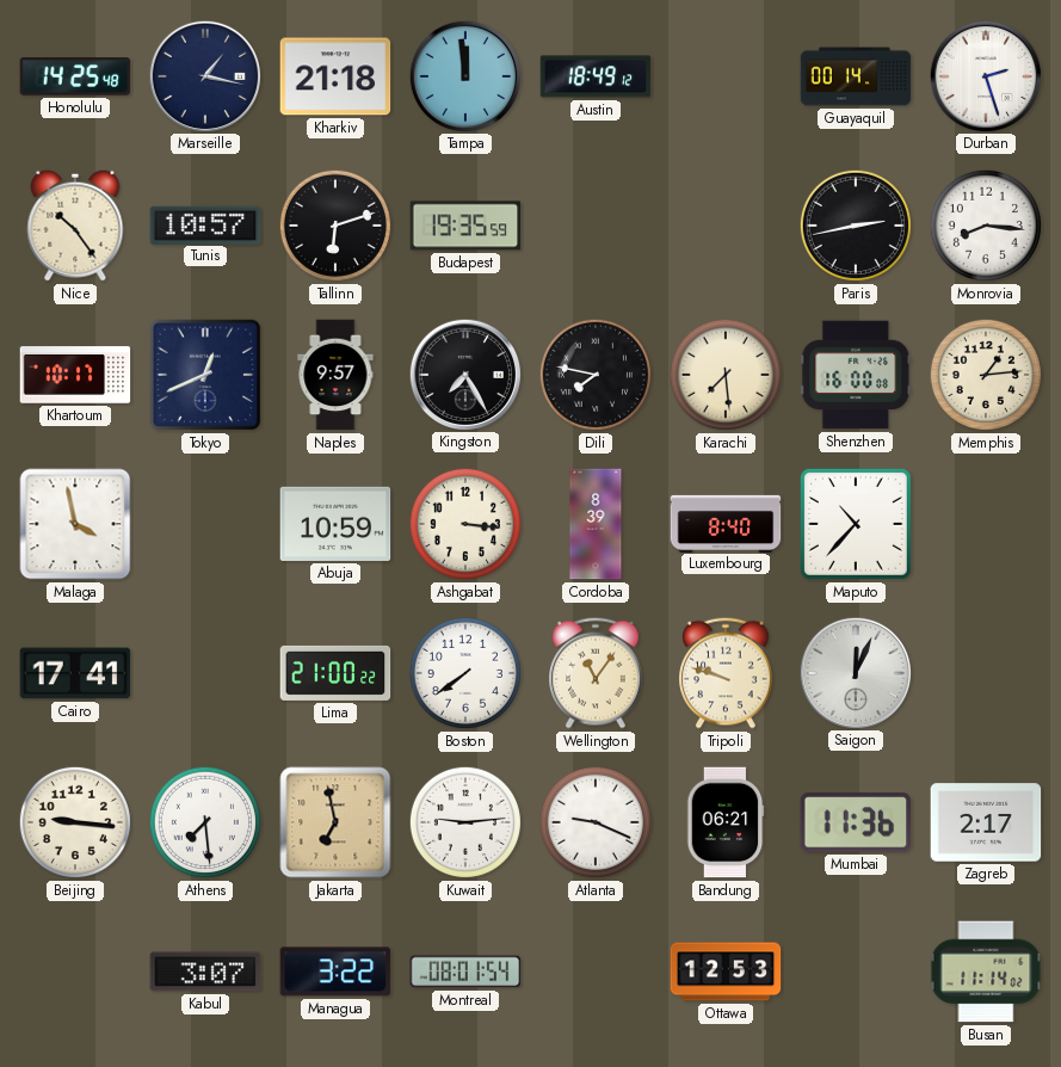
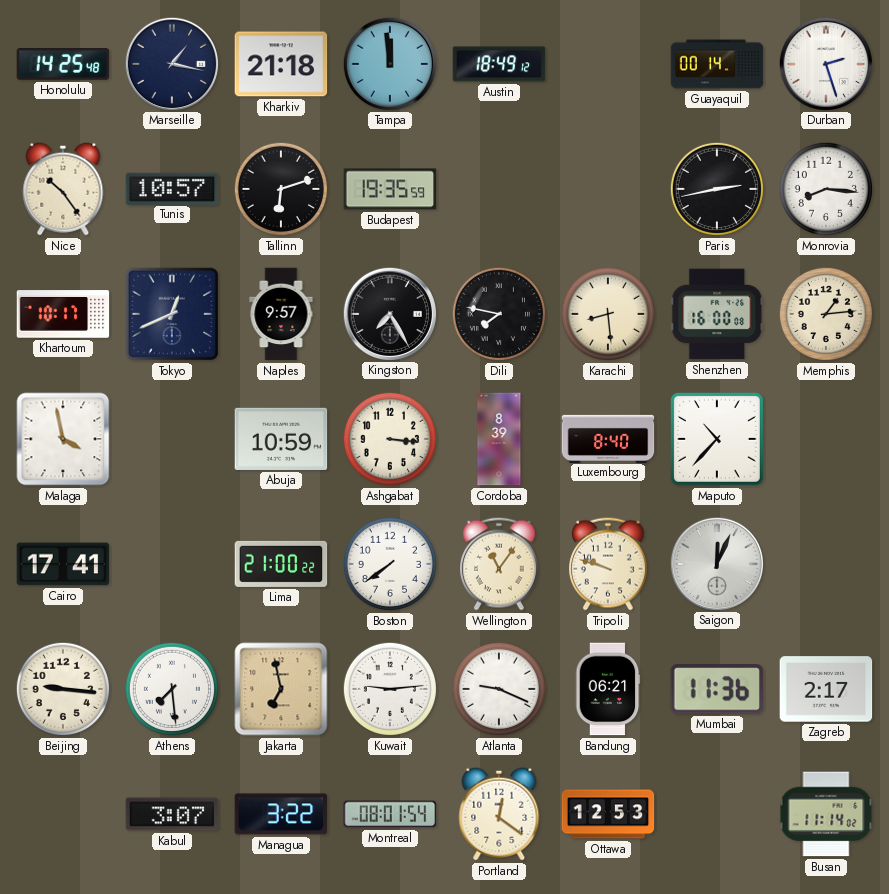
Karachi: 7:29 -> 8:29
Portland: none -> 12:21
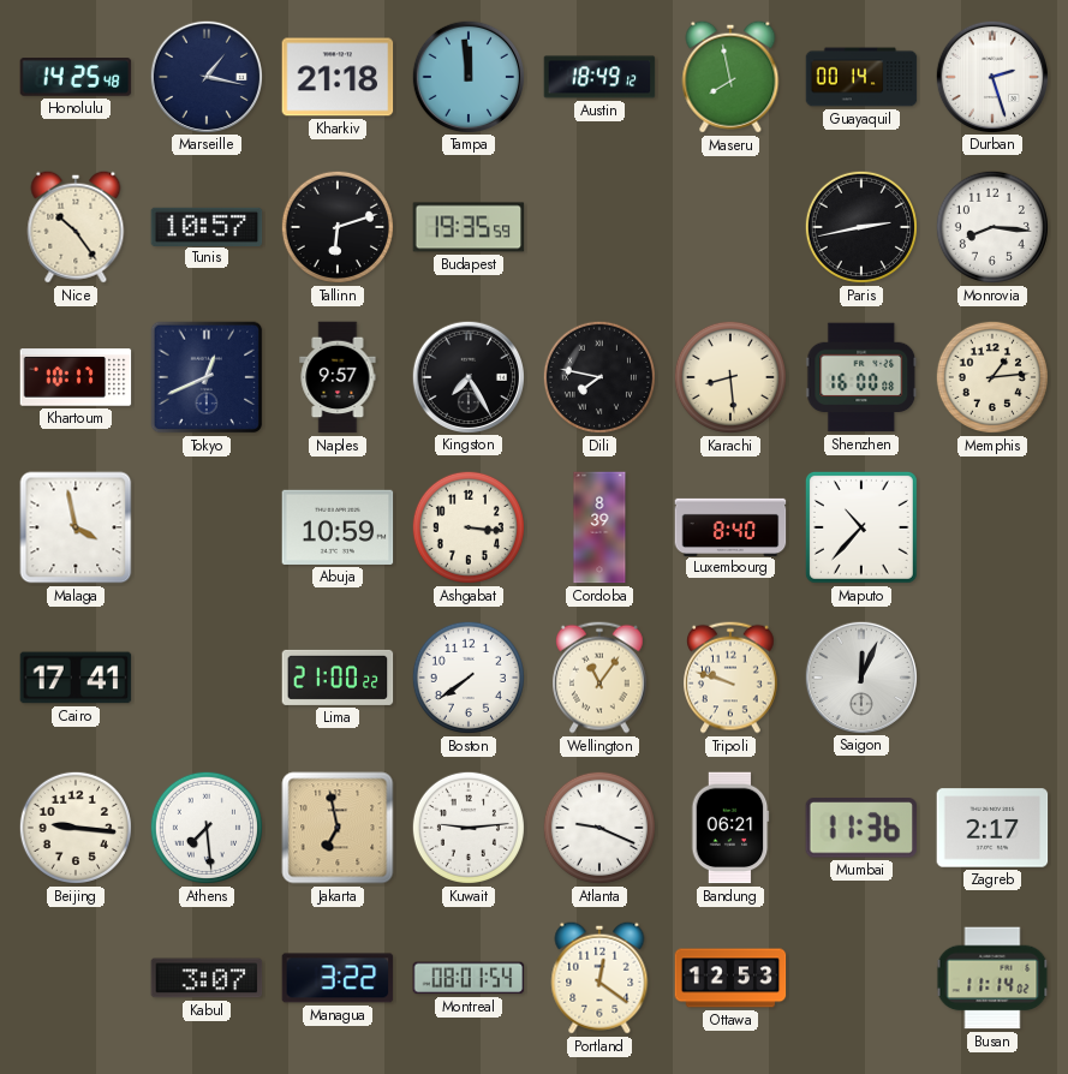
Maseru: none -> 7:58
